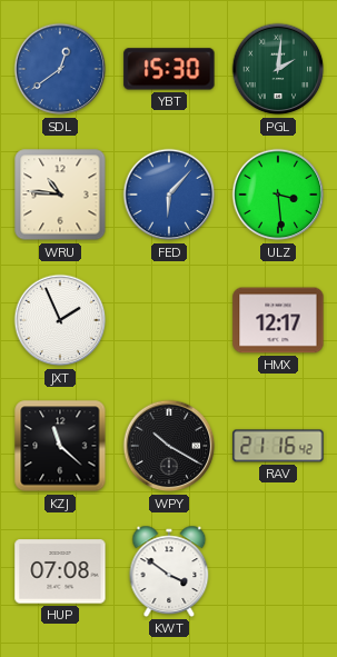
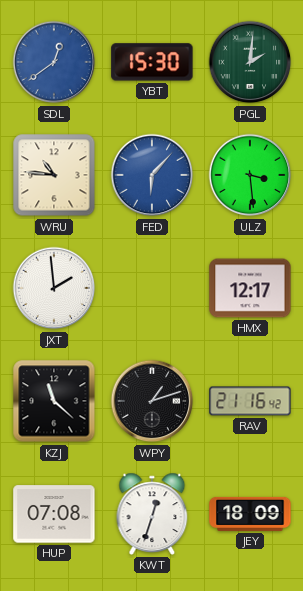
JXT: 1:56 -> 1:59
WPY: 10:20 -> 1:12
KWT: 3:51 -> 12:33
JEY: none -> 18:09
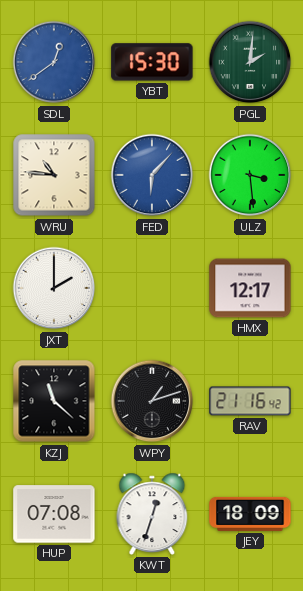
JXT: 1:59 -> 2:00
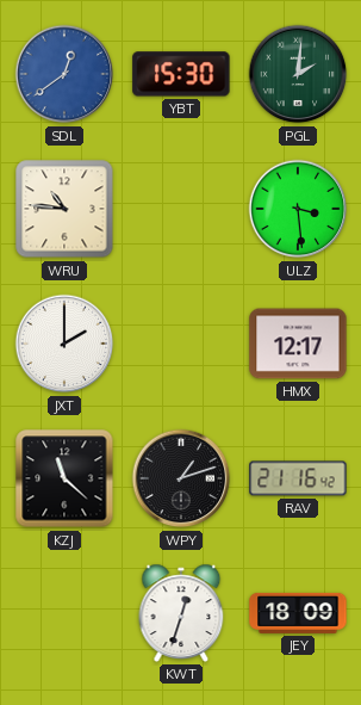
FED: 6:07 -> none
HUP: 07:08 -> none
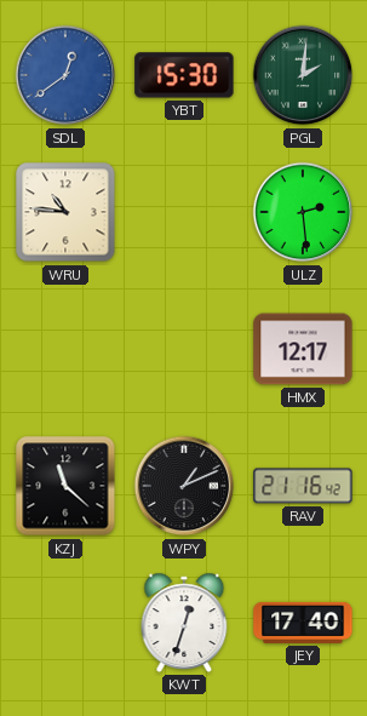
ULZ: 3:29 -> 2:29
JXT: 2:00 -> none
WPY: 1:12 -> 1:11
JEY: 18:09 -> 17:40
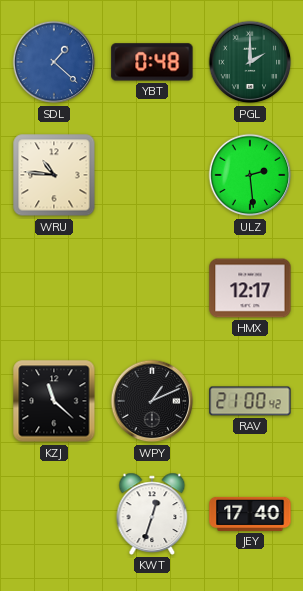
SDL: 12:39 -> 1:22
YBT: 15:30 -> 0:48
PGL: 2:01 -> 2:00
RAV: 21:16 -> 21:00
